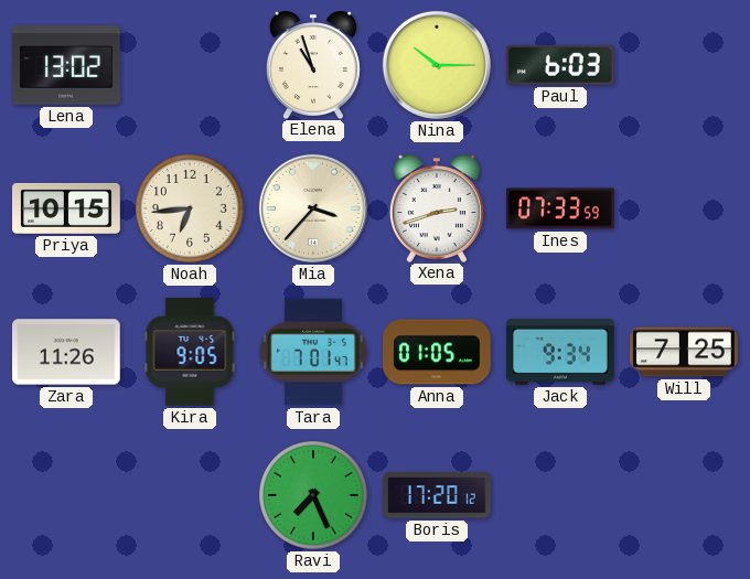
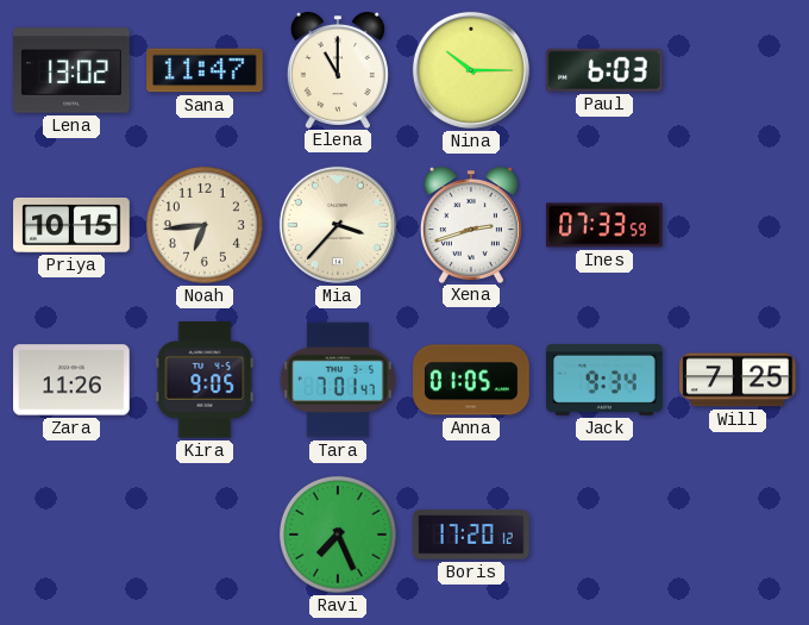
Sana: none -> 11:47
Elena: 10:57 -> 11:00
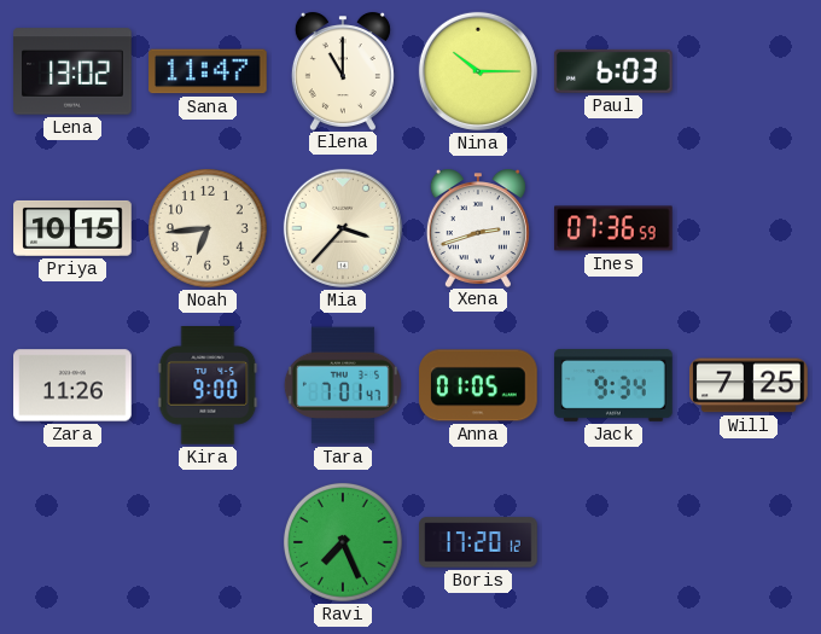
Ines: 07:33 -> 07:36
Kira: 9:05 -> 9:00
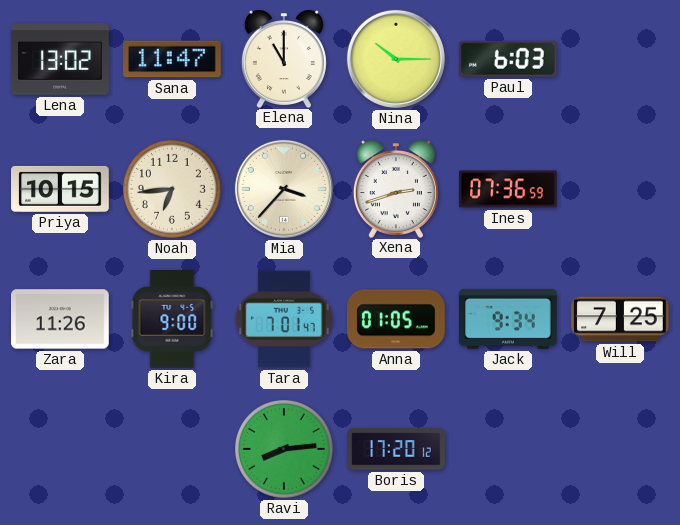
Ravi: 7:26 -> 8:14
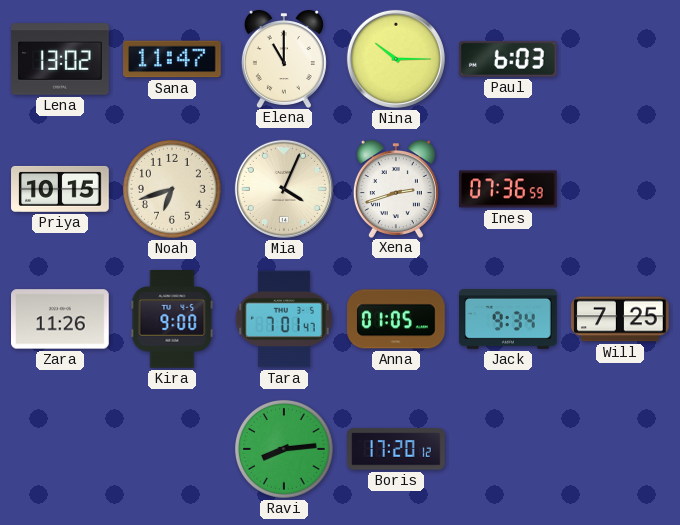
Noah: 6:44 -> 6:42
Mia: 3:37 -> 4:04
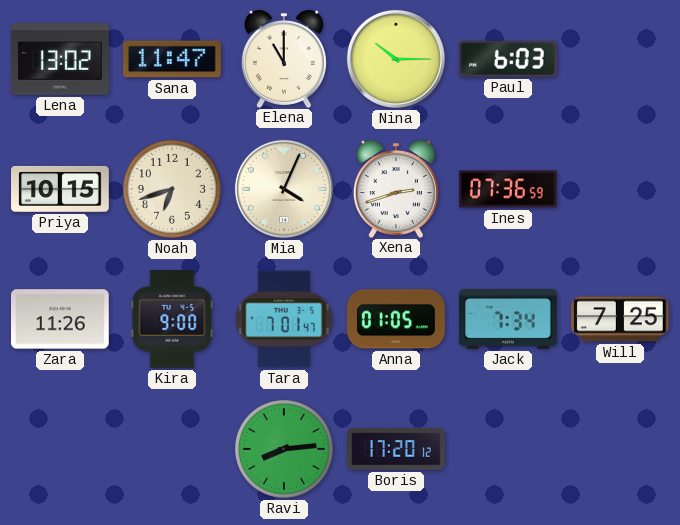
Jack: 9:34 -> 7:34
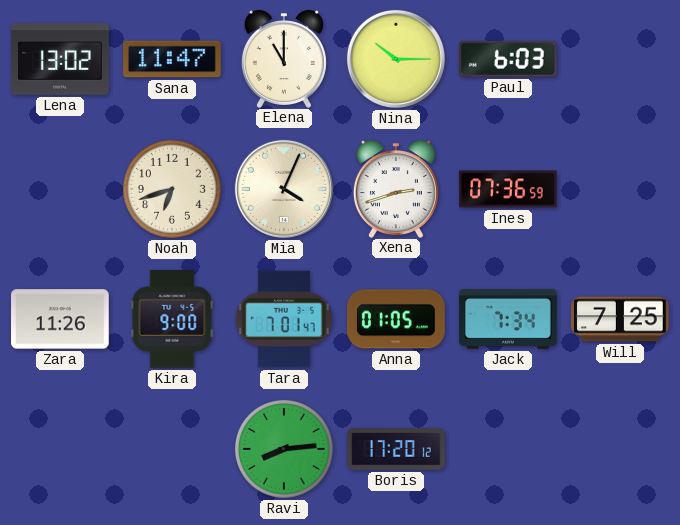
Priya: 10:15 -> none
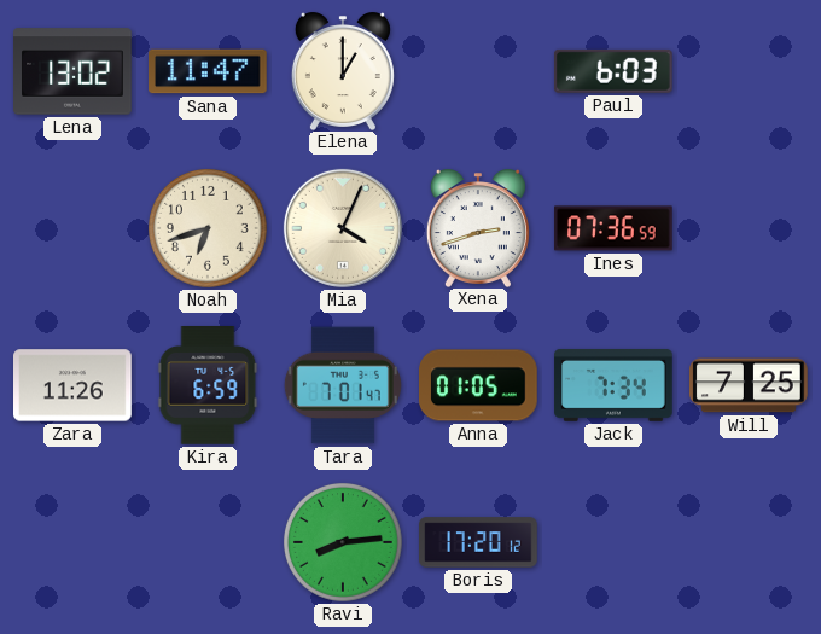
Elena: 11:00 -> 1:00
Nina: 10:15 -> none
Kira: 9:00 -> 6:59
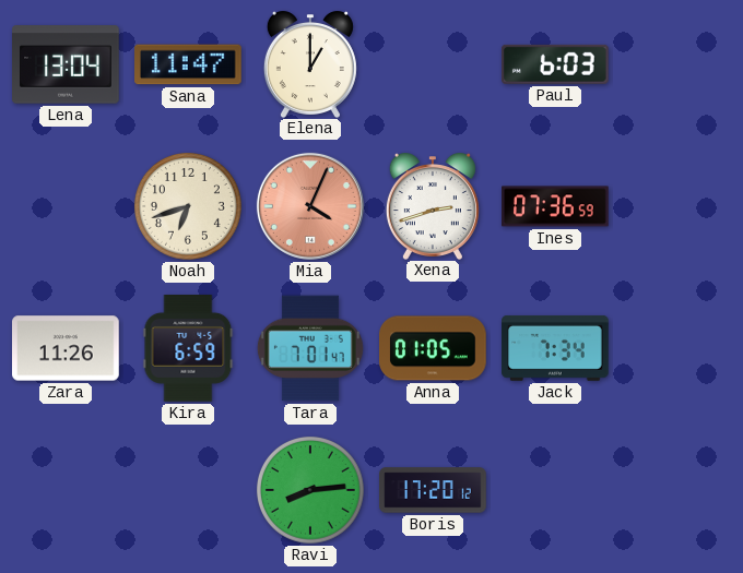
Lena: 13:02 -> 13:04
Mia dial: cream -> salmon
Will: 7:25 -> none
